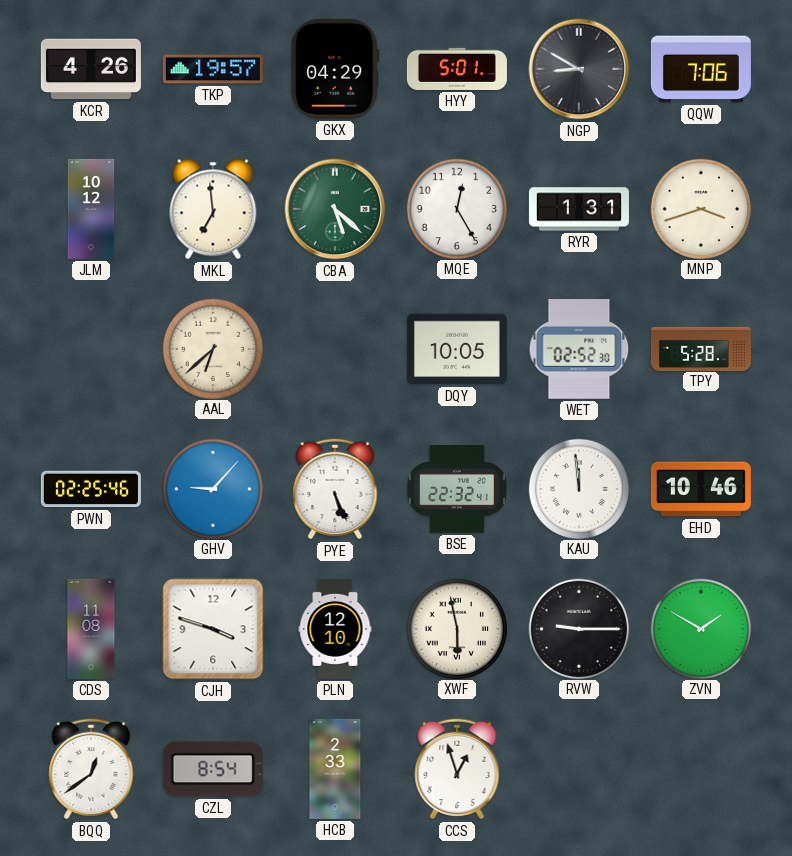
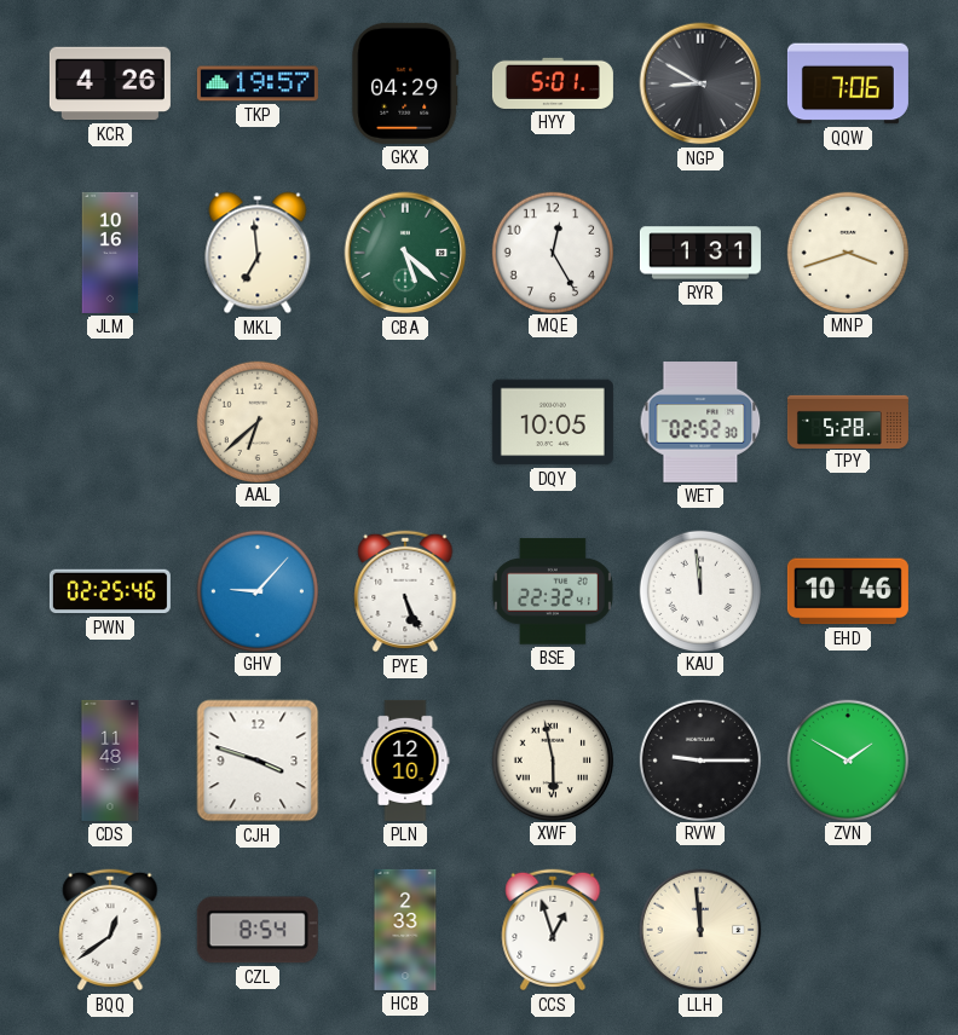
JLM: 10:12 -> 10:16
CDS: 11:08 -> 11:48
LLH: none -> 11:59
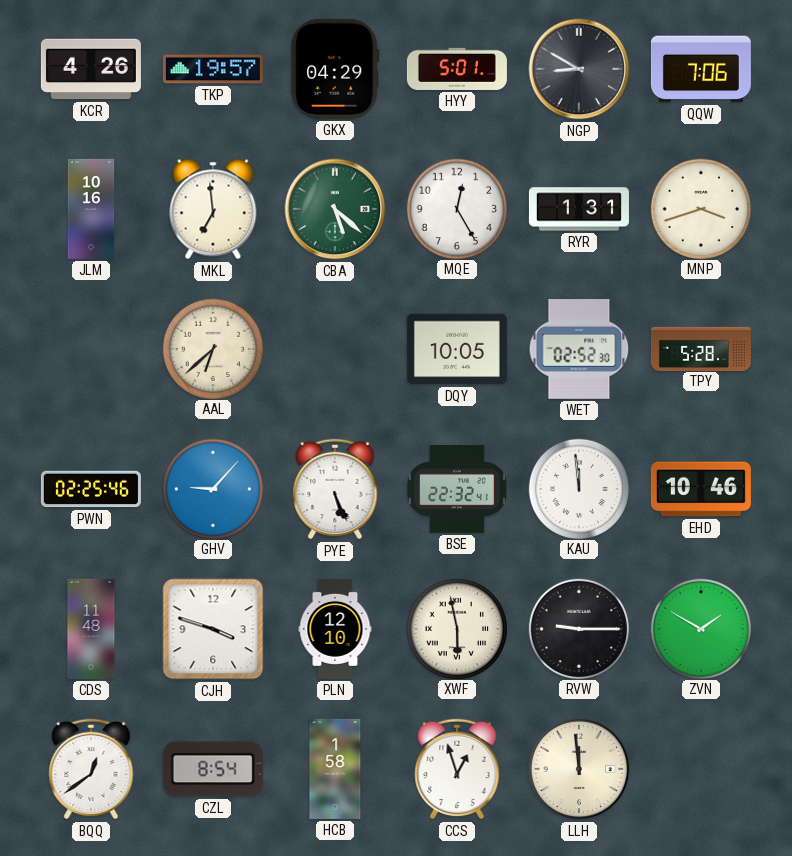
HCB: 2:33 -> 1:58
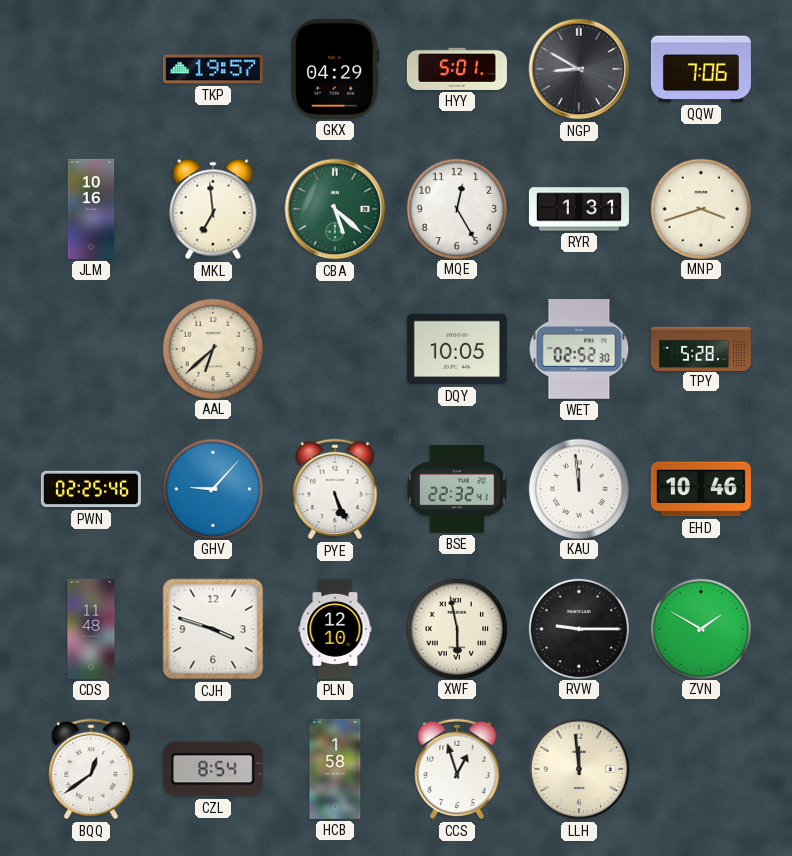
KCR: 4:26 -> none
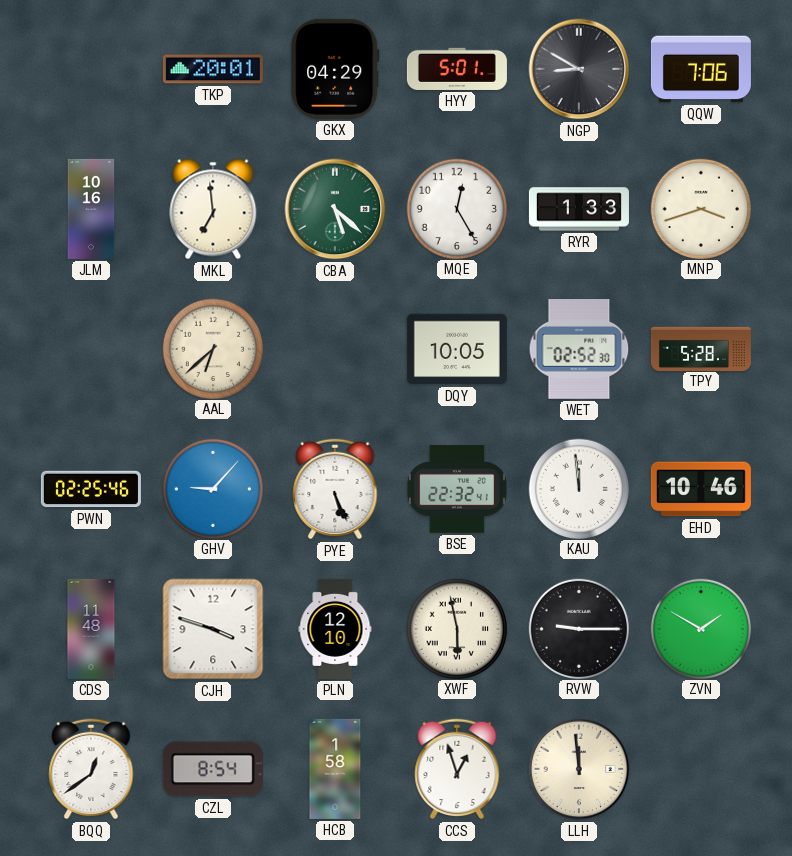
TKP: 19:57 -> 20:01
RYR: 1:31 -> 1:33
